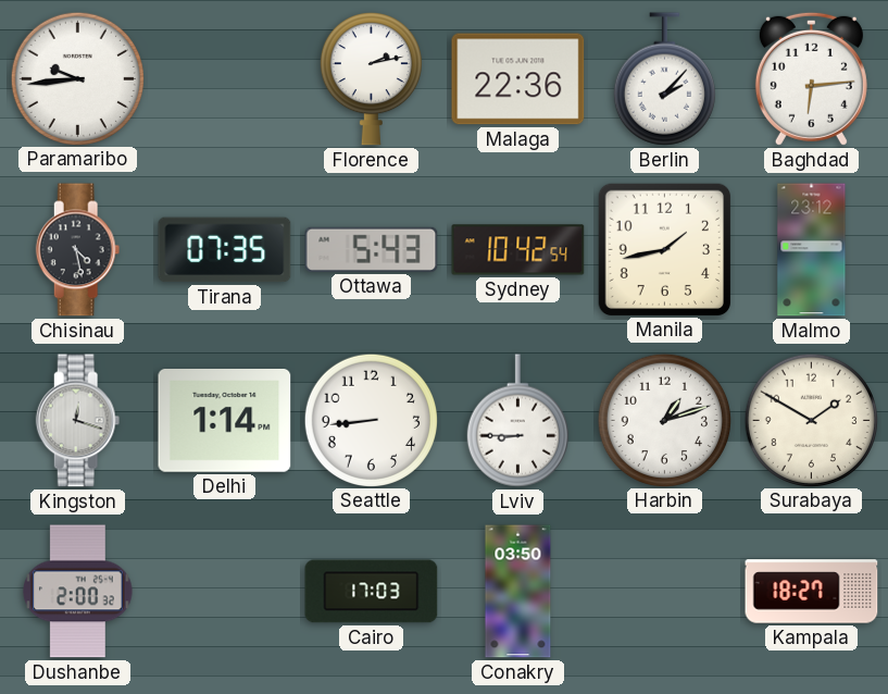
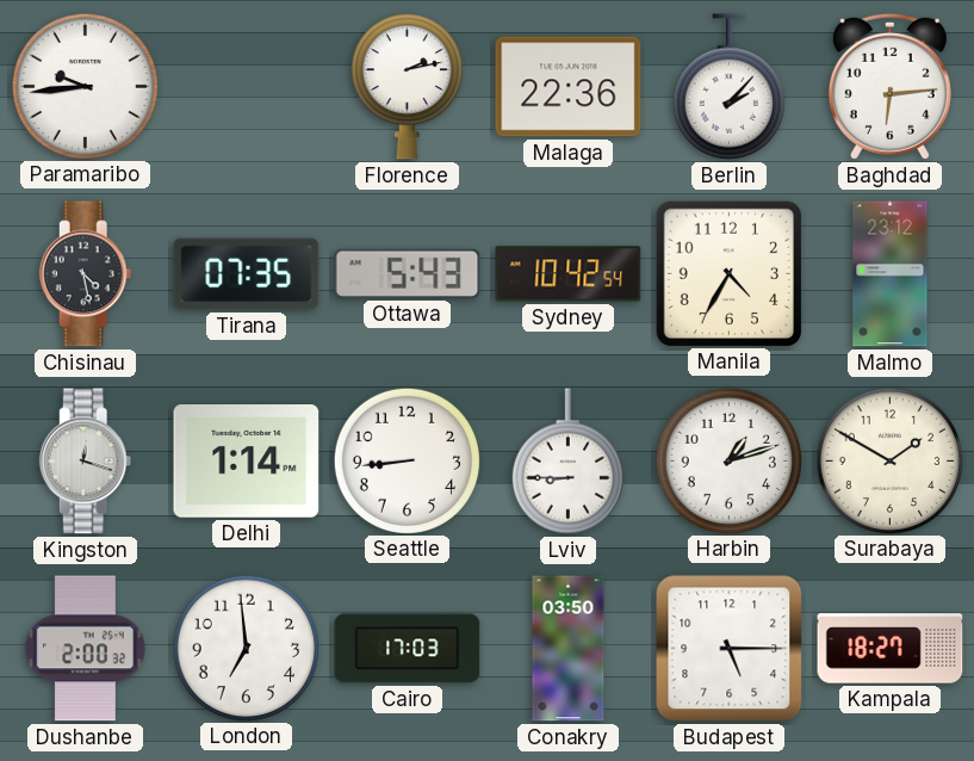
Manila: 1:43 -> 4:35
London: none -> 6:59
Budapest: none -> 5:15
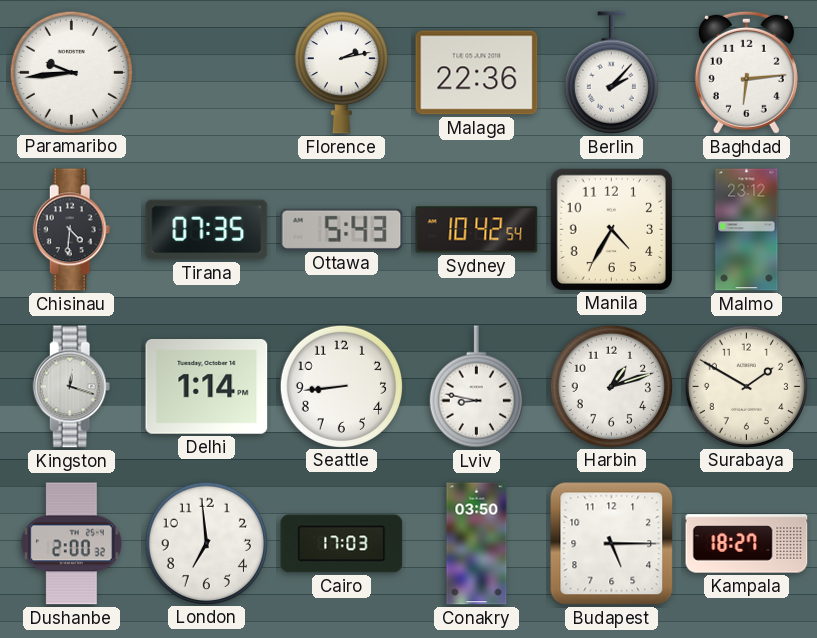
Chisinau: 4:28 -> 4:31
Lviv: 8:45 -> 8:47
